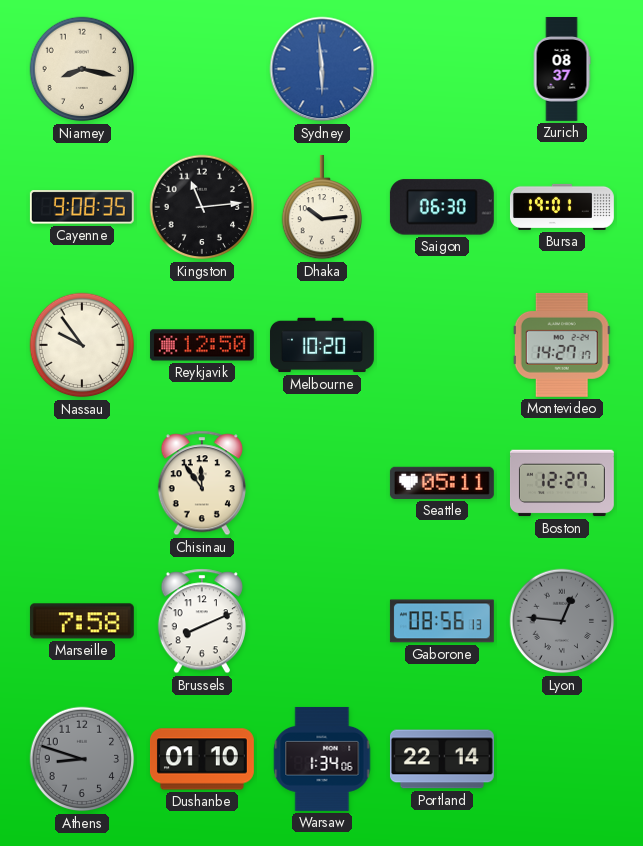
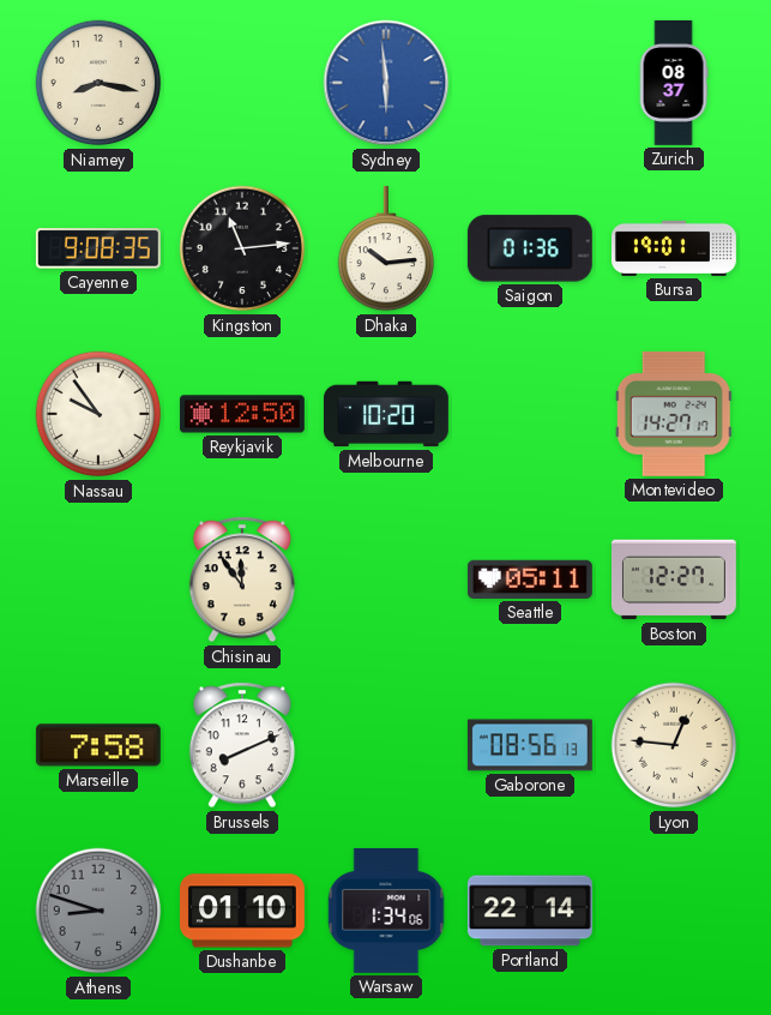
Saigon: 06:30 -> 01:36
Lyon dial: grey -> cream
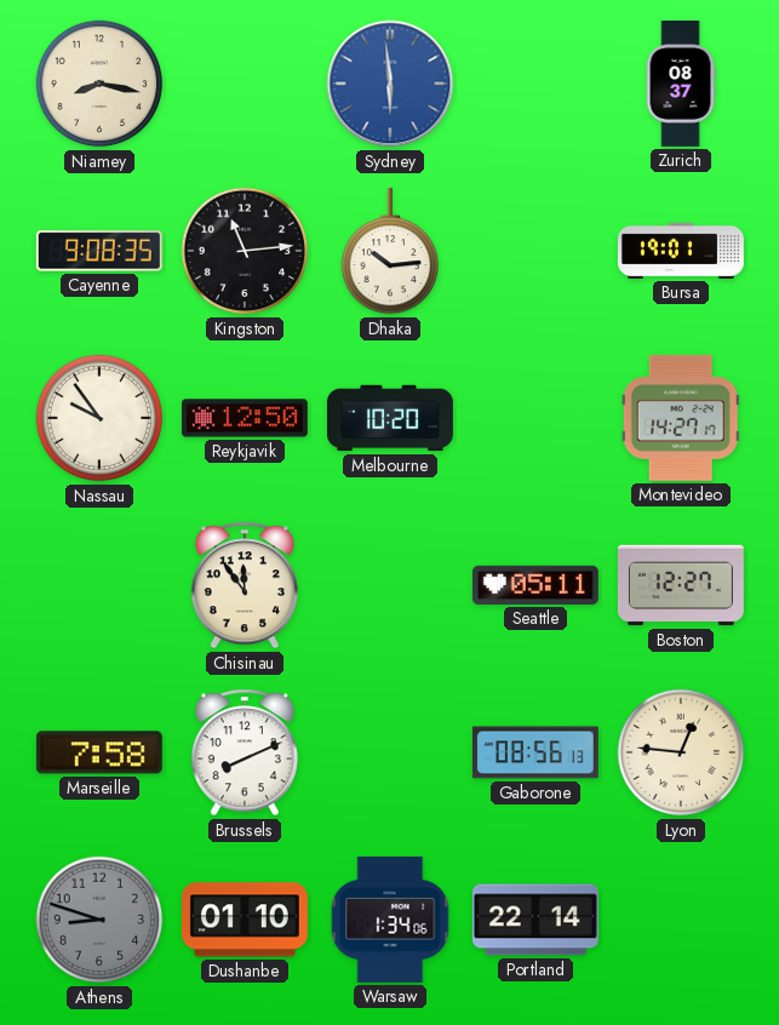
Saigon: 01:36 -> none
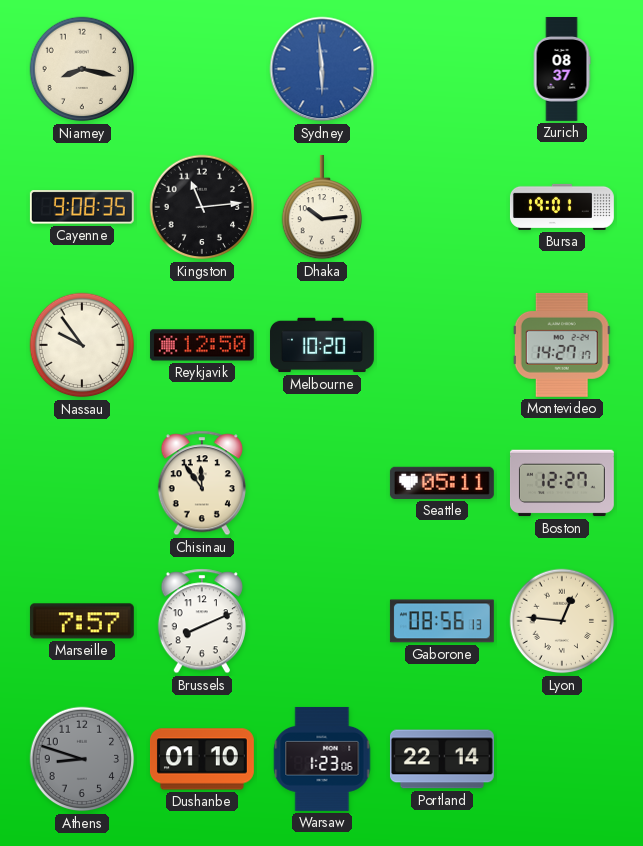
Marseille: 7:58 -> 7:57
Warsaw: 1:34 -> 1:23
